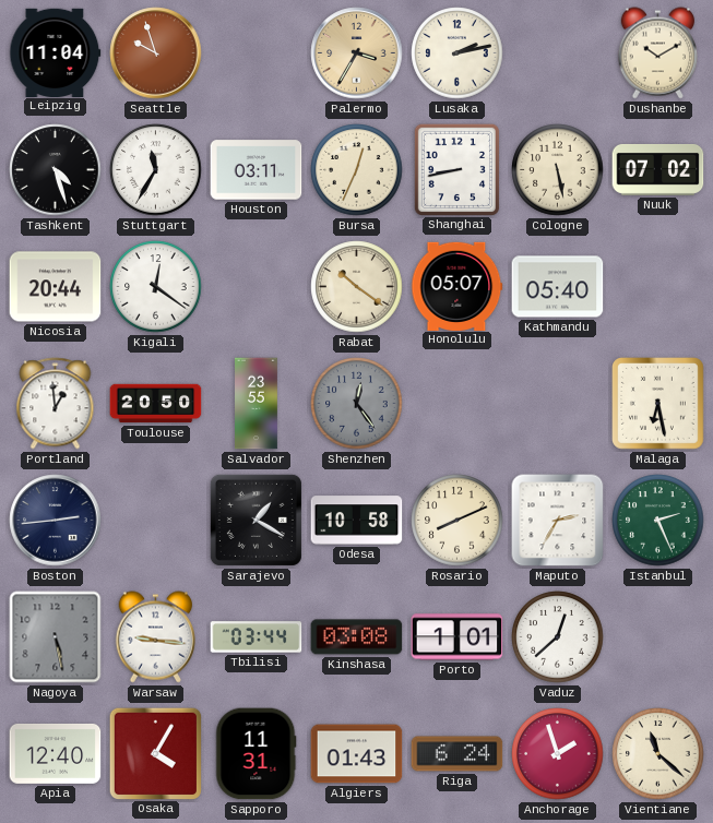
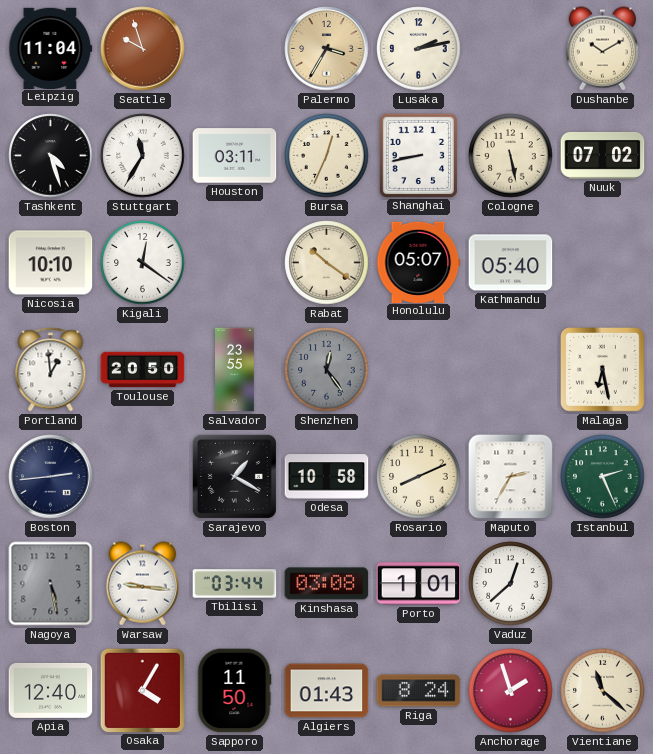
Nicosia: 20:44 -> 10:10
Sapporo: 11:31 -> 11:50
Riga: 6:24 -> 8:24
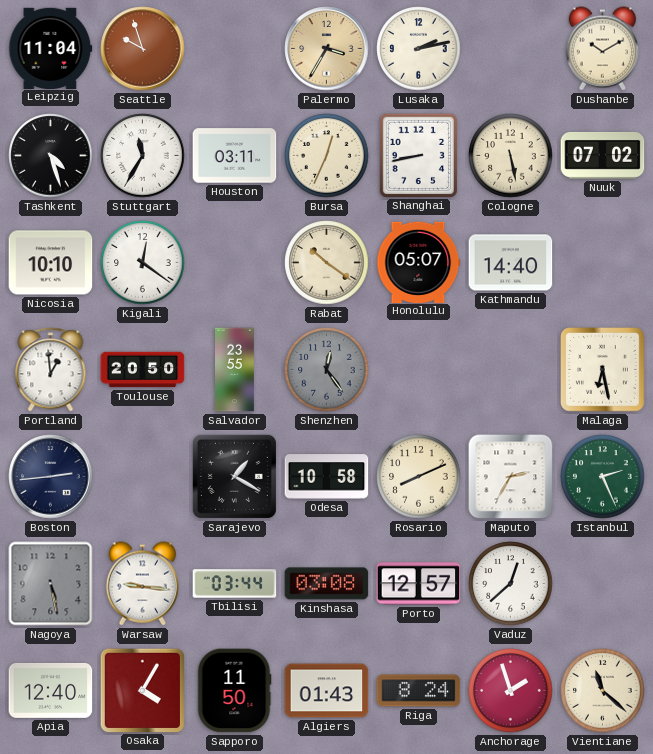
Kathmandu: 05:40 -> 14:40
Porto: 1:01 -> 12:57
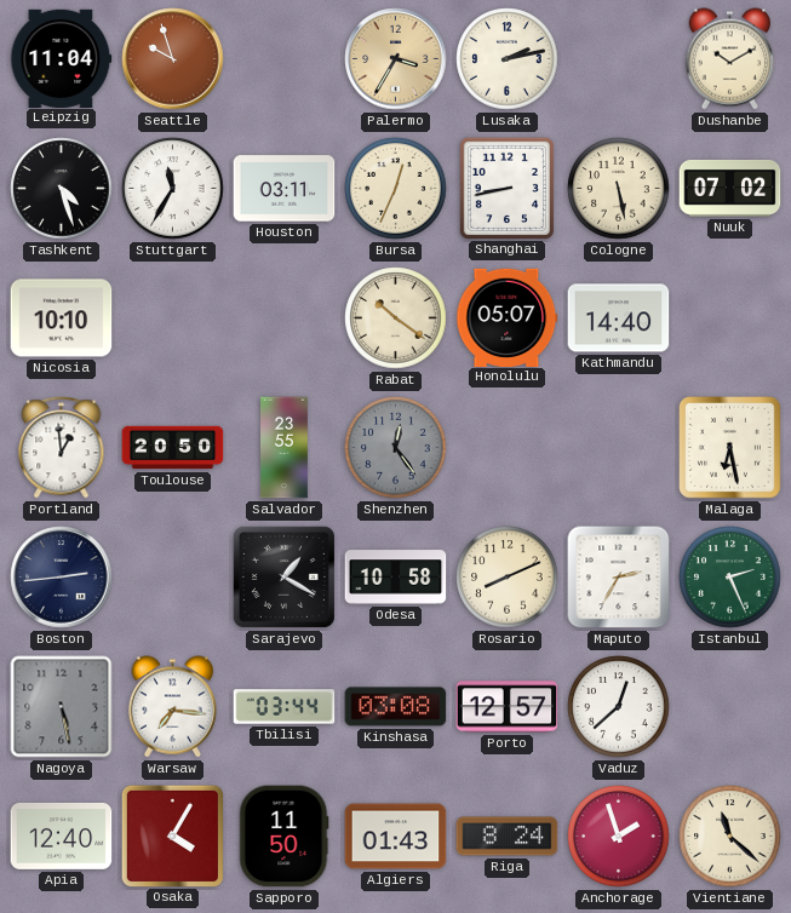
Kigali: 12:21 -> none
Warsaw: 9:16 -> 7:16
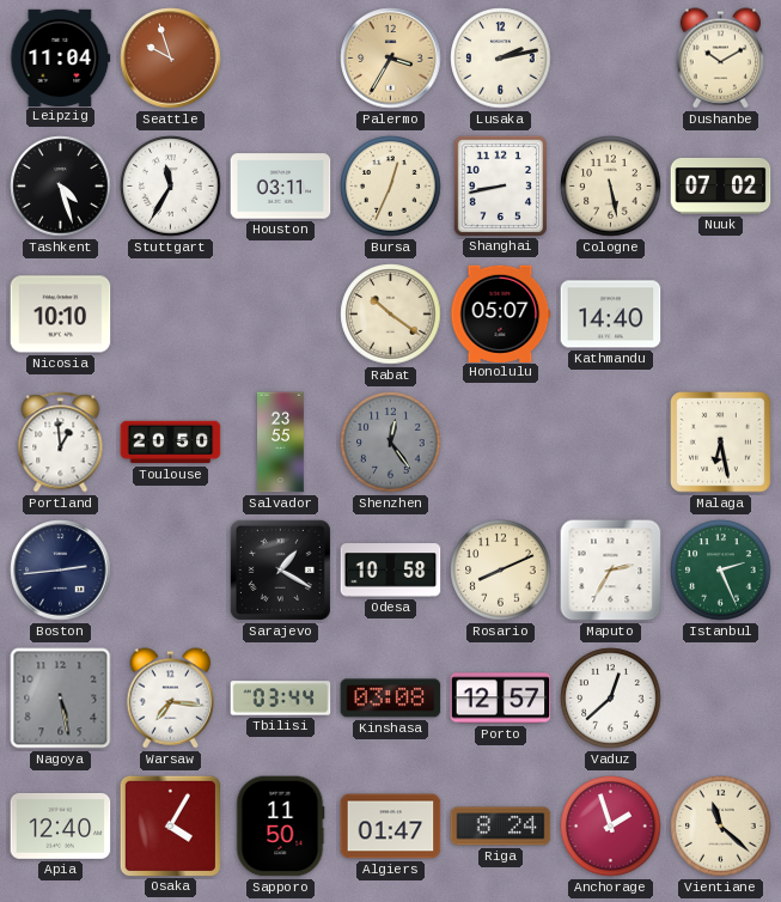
Algiers: 01:43 -> 01:47
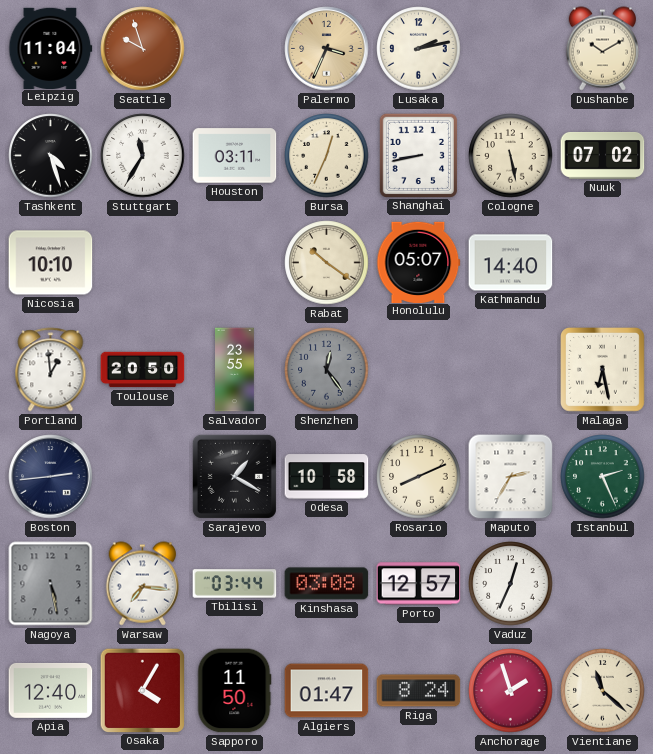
Palermo: 3:35 -> 3:34
Vaduz: 12:38 -> 12:34
